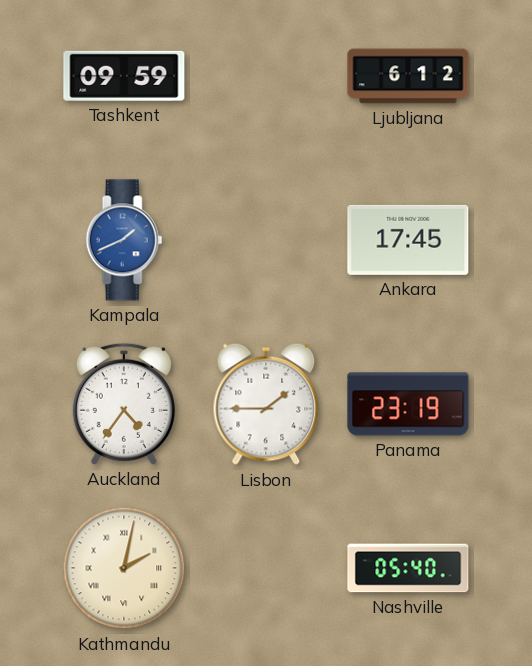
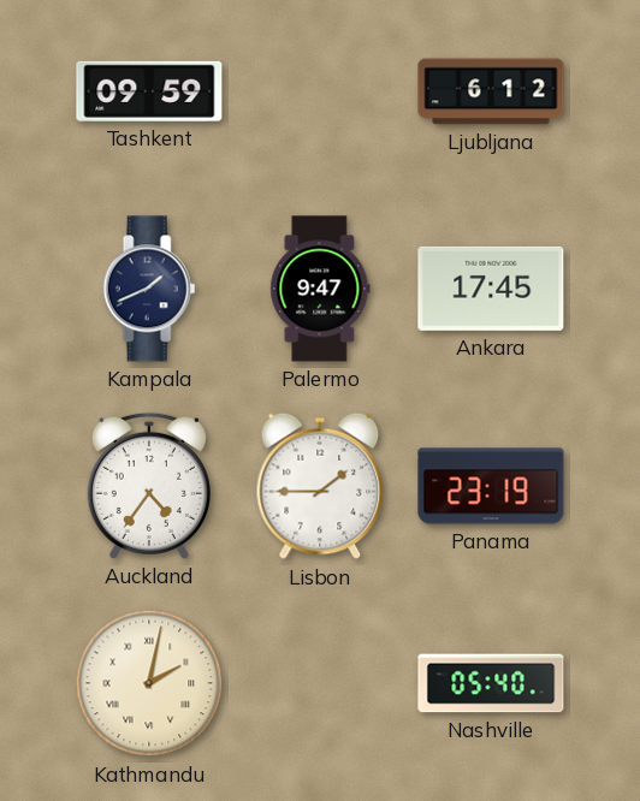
Kampala dial: blue -> navy
Palermo: none -> 9:47
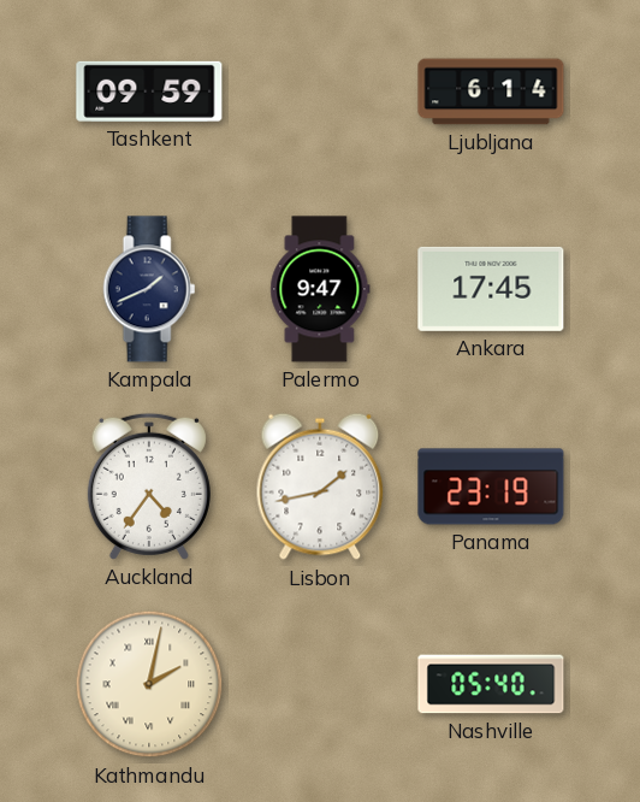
Ljubljana: 6:12 -> 6:14
Lisbon: 1:45 -> 1:43
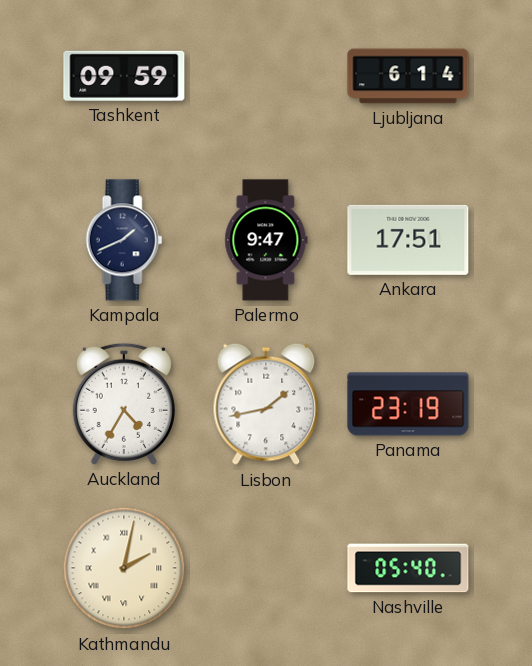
Ankara: 17:45 -> 17:51
Auckland: 4:36 -> 4:35
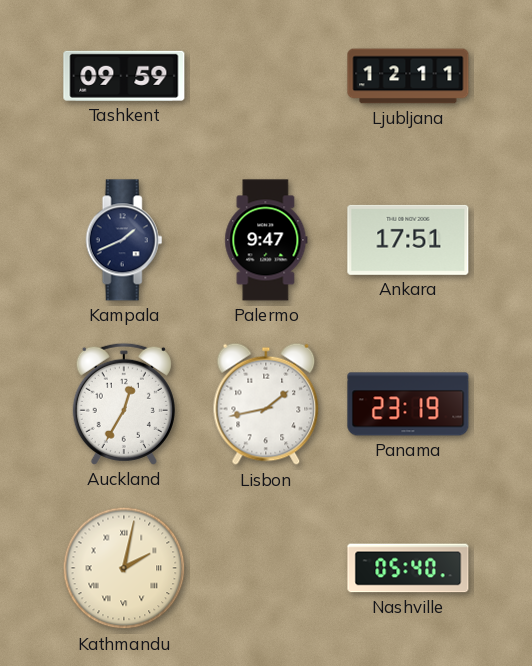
Ljubljana: 6:14 -> 12:11
Auckland: 4:35 -> 12:35
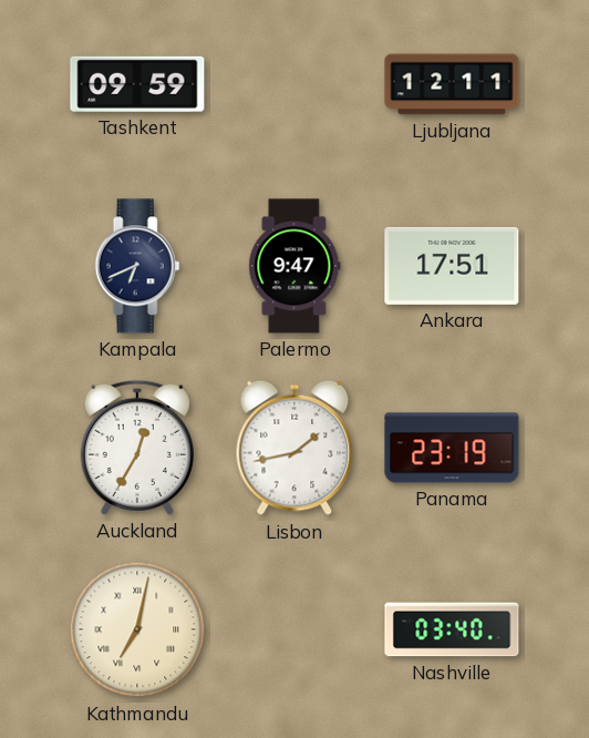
Kampala: 1:41 -> 6:41
Kathmandu: 2:02 -> 7:02
Nashville: 05:40 -> 03:40
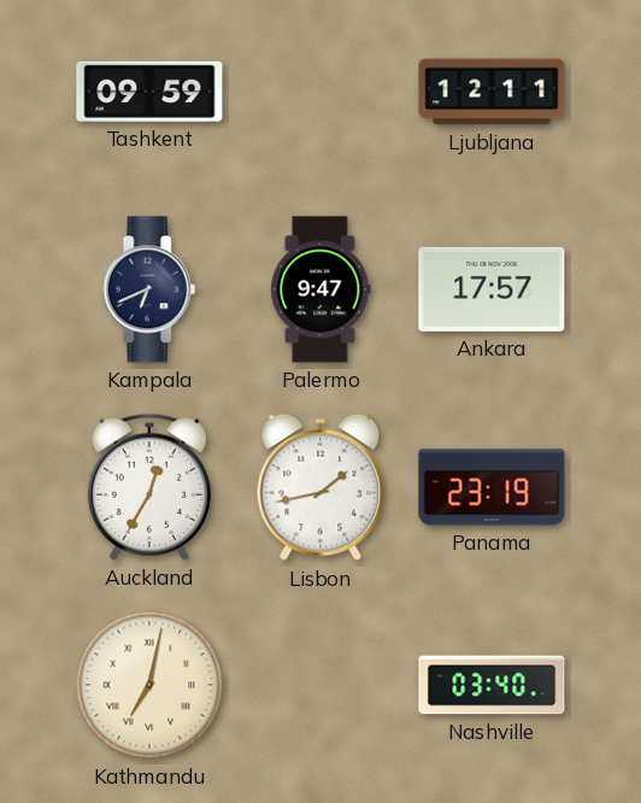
Ankara: 17:51 -> 17:57
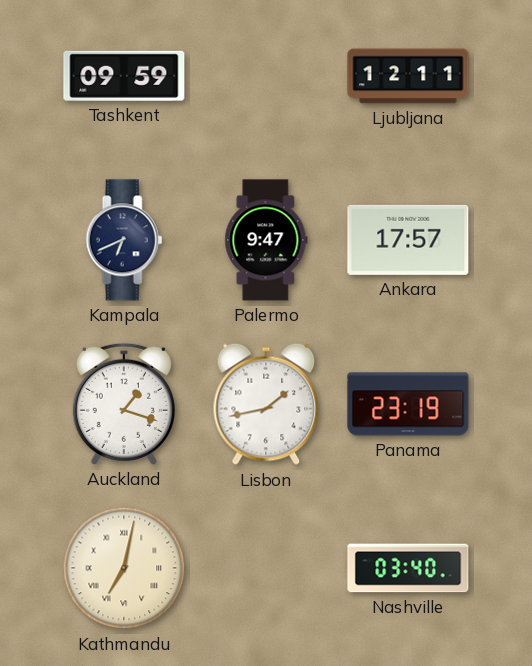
Auckland: 12:35 -> 1:18
